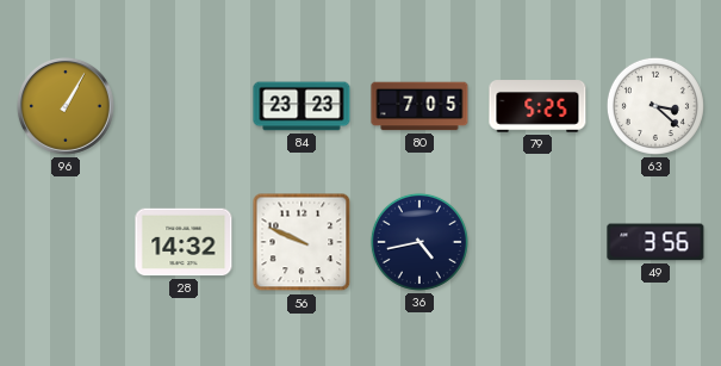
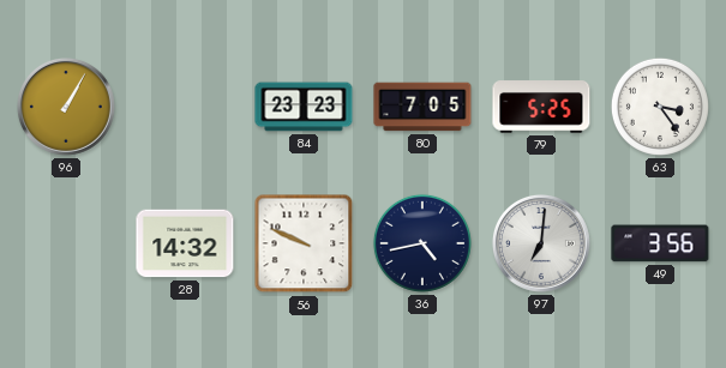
63: 3:22 -> 3:24
97: none -> 7:01
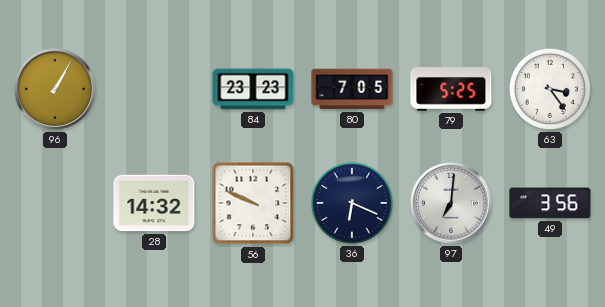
36: 4:43 -> 6:19
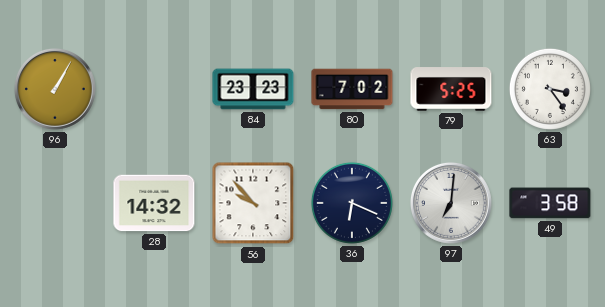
80: 7:05 -> 7:02
56: 9:49 -> 9:53
49: 3:56 -> 3:58
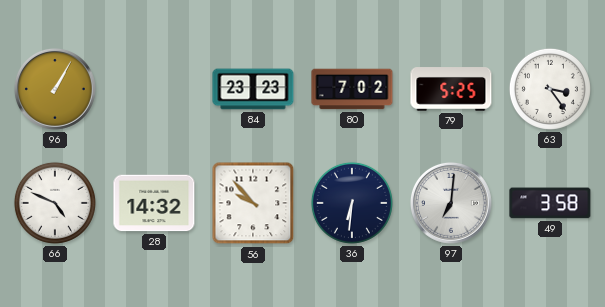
66: none -> 4:49
36: 6:19 -> 6:31
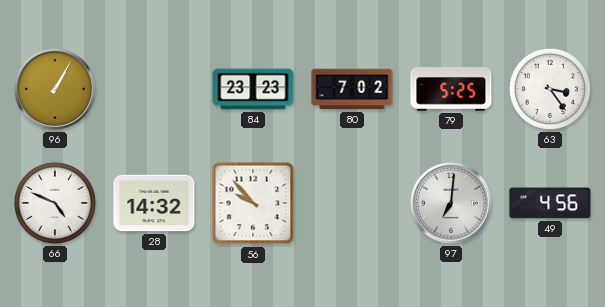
36: 6:31 -> none
49: 3:58 -> 4:56
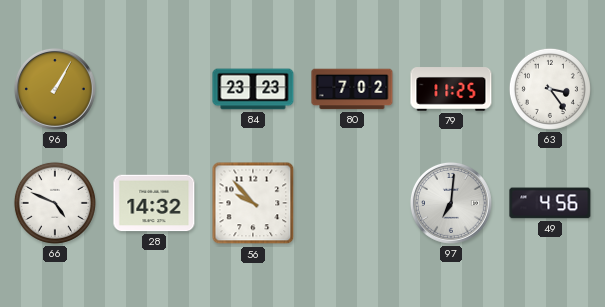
79: 5:25 -> 11:25
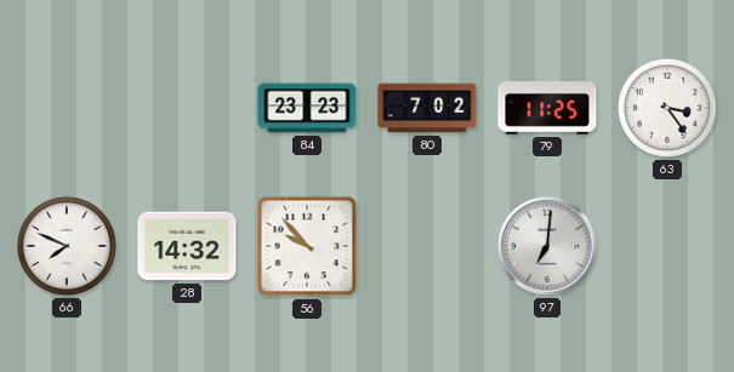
96: 1:05 -> none
66: 4:49 -> 7:49
49: 4:56 -> none
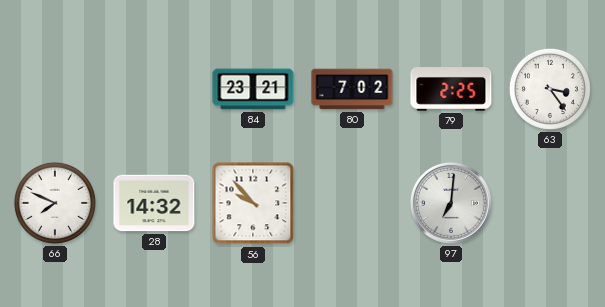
84: 23:23 -> 23:21
79: 11:25 -> 2:25
